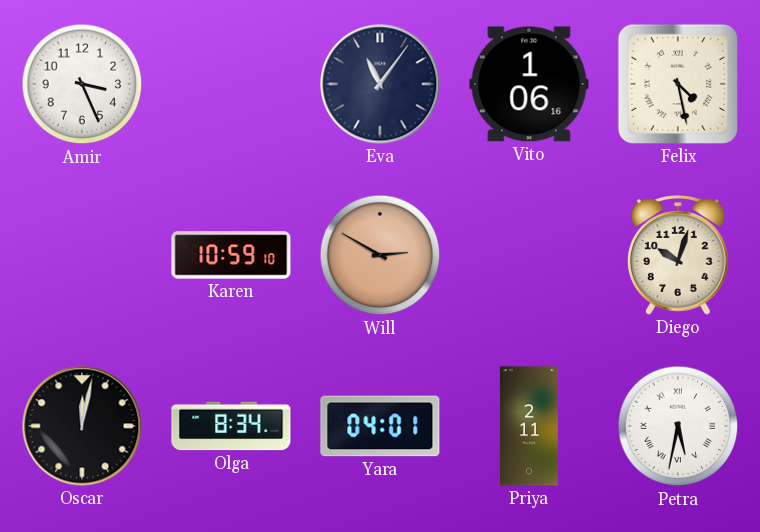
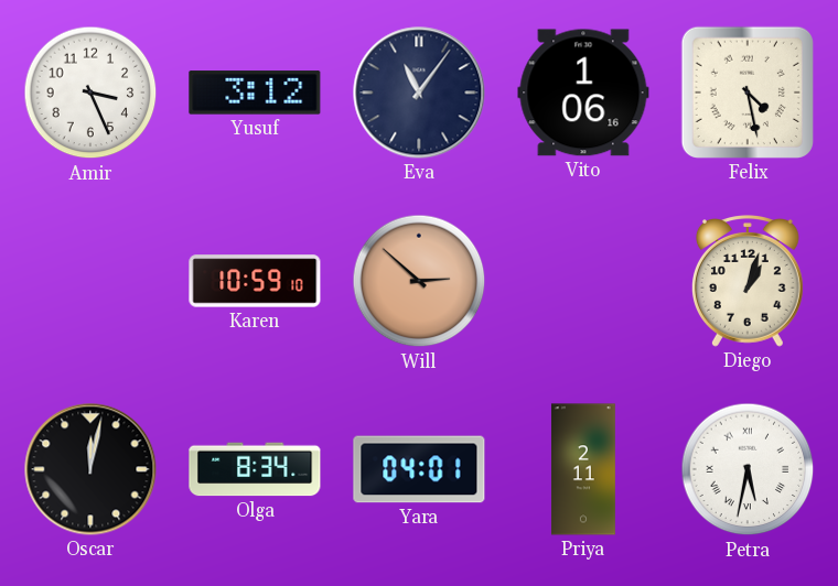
Yusuf: none -> 3:12
Will: 2:50 -> 2:52
Diego: 10:03 -> 1:03
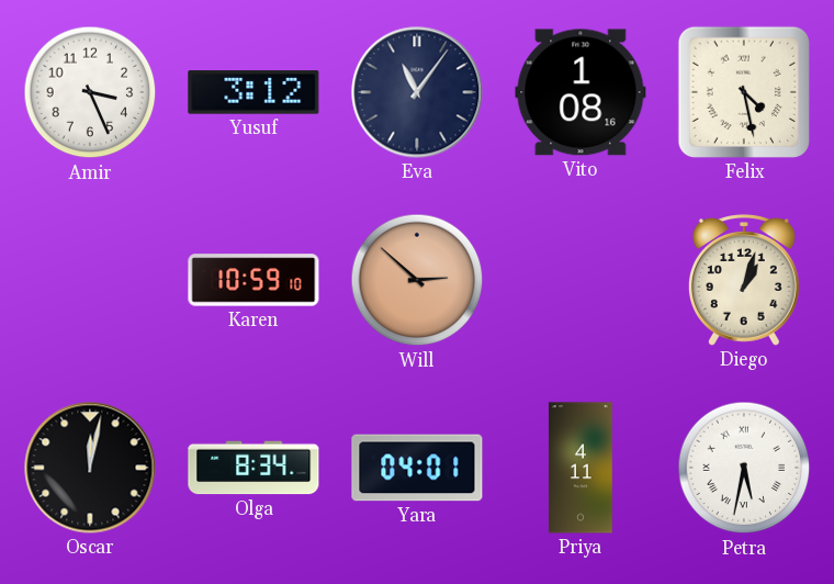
Vito: 1:06 -> 1:08
Priya: 2:11 -> 4:11
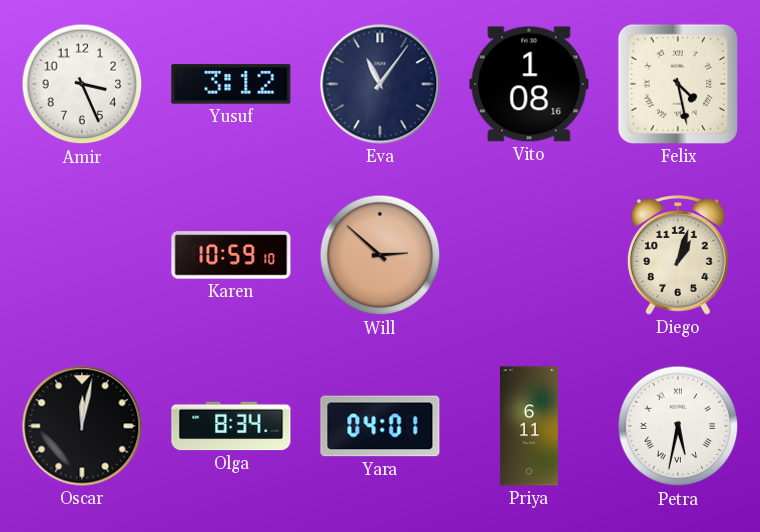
Priya: 4:11 -> 6:11
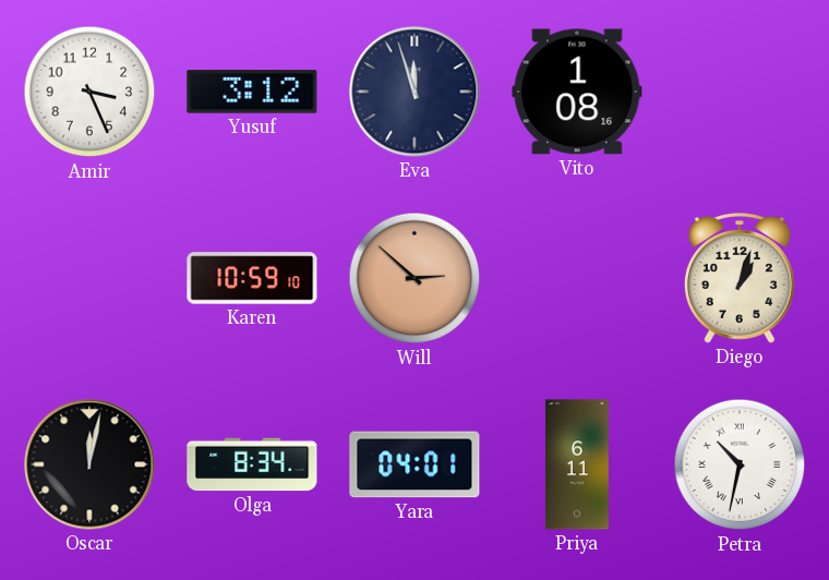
Eva: 11:06 -> 11:57
Felix: 4:28 -> none
Petra: 5:32 -> 10:32
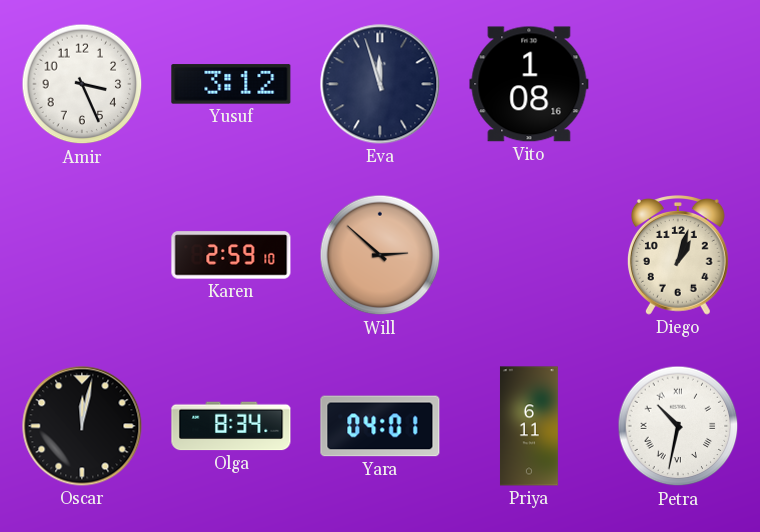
Karen: 10:59 -> 2:59
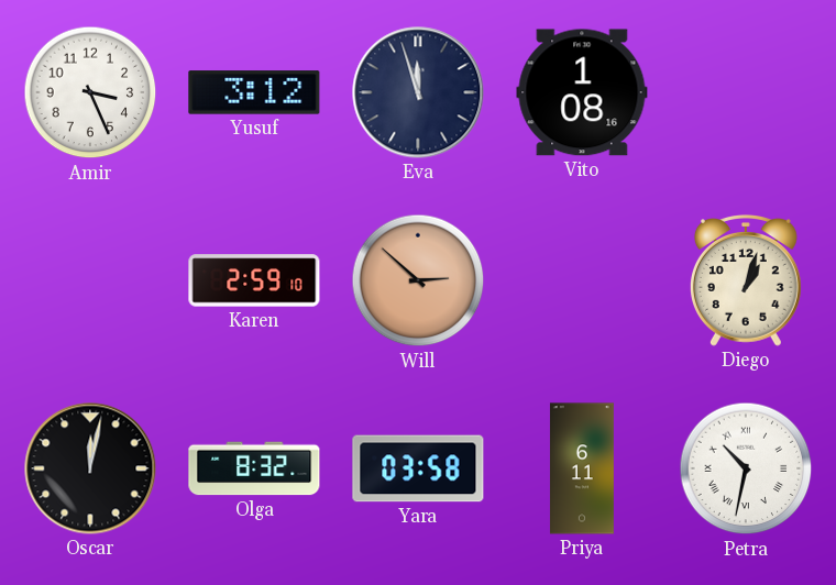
Olga: 8:34 -> 8:32
Yara: 04:01 -> 03:58
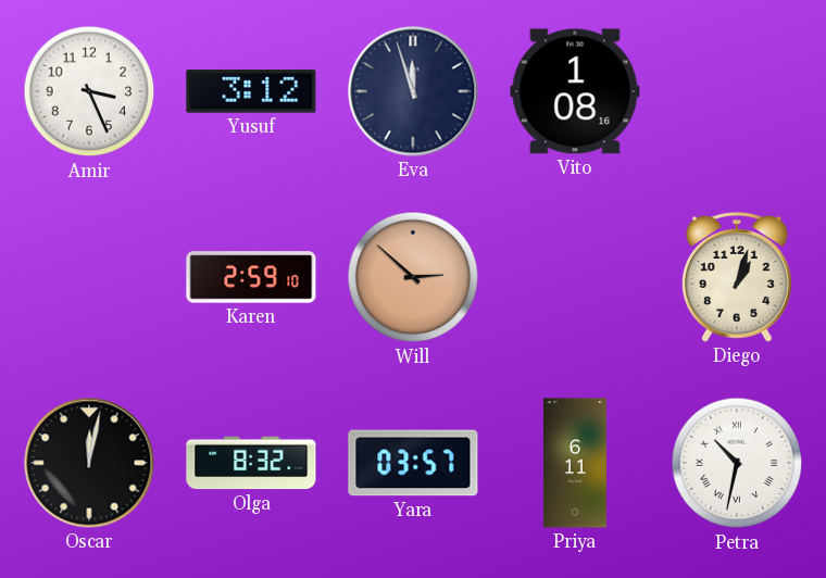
Yara: 03:58 -> 03:57
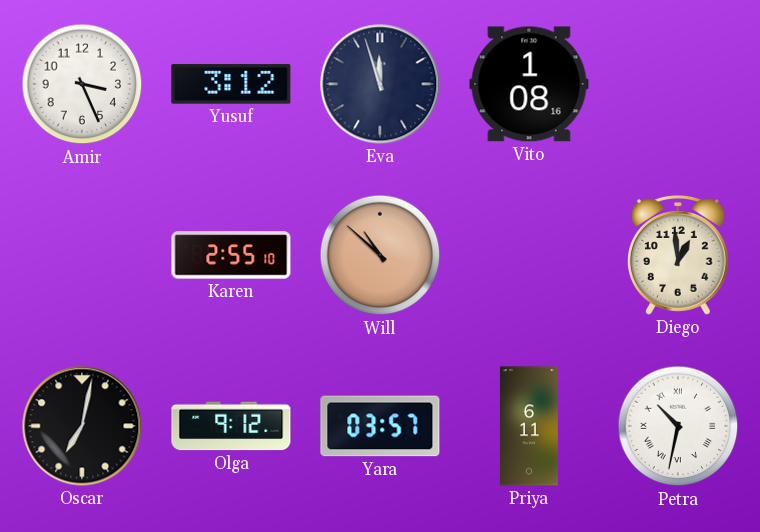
Karen: 2:59 -> 2:55
Will: 2:52 -> 10:52
Diego: 1:03 -> 12:59
Oscar: 12:02 -> 7:02
Olga: 8:32 -> 9:12
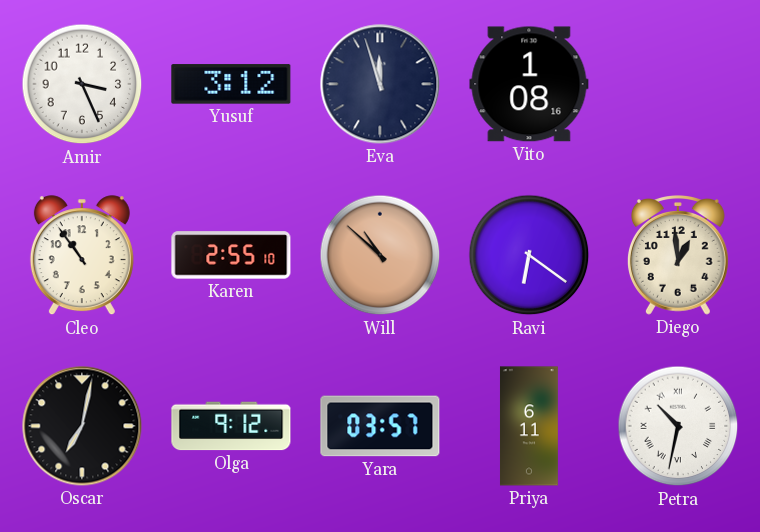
Cleo: none -> 10:54
Ravi: none -> 6:21
